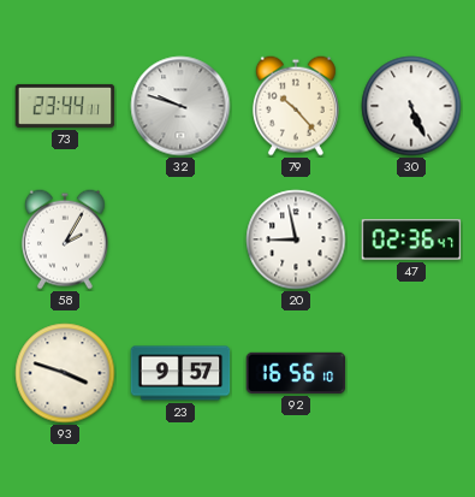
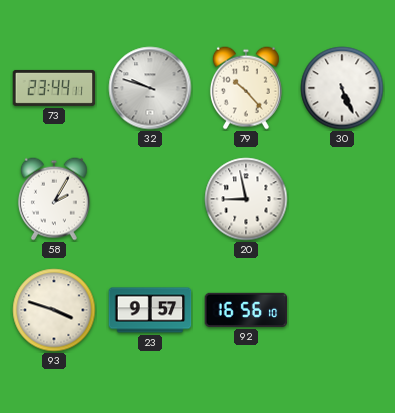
47: 02:36 -> none
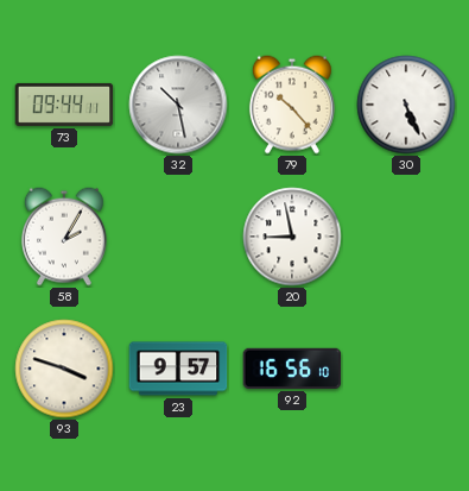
73: 23:44 -> 09:44
32: 9:48 -> 10:28
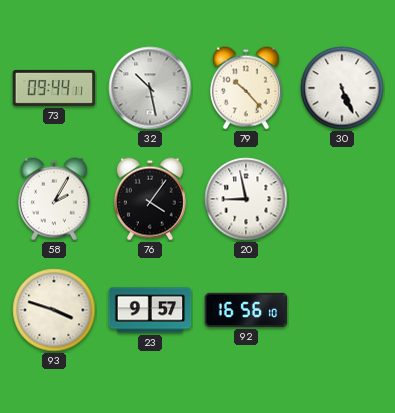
76: none -> 4:06
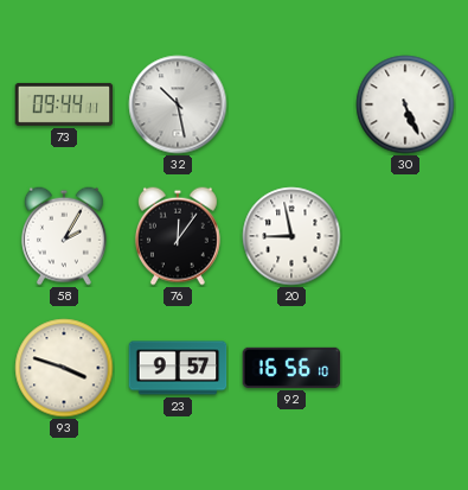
79: 10:23 -> none
76: 4:06 -> 12:06
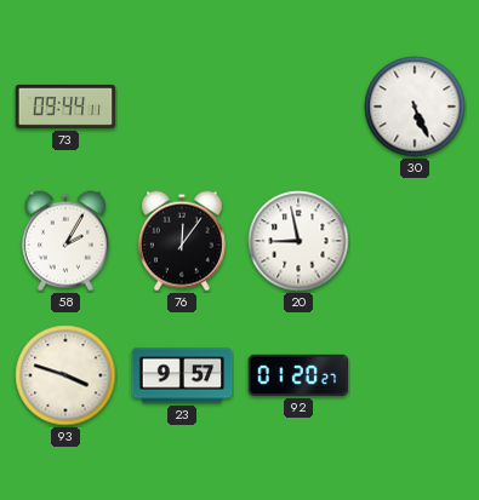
32: 10:28 -> none
92: 16:56 -> 01:20
